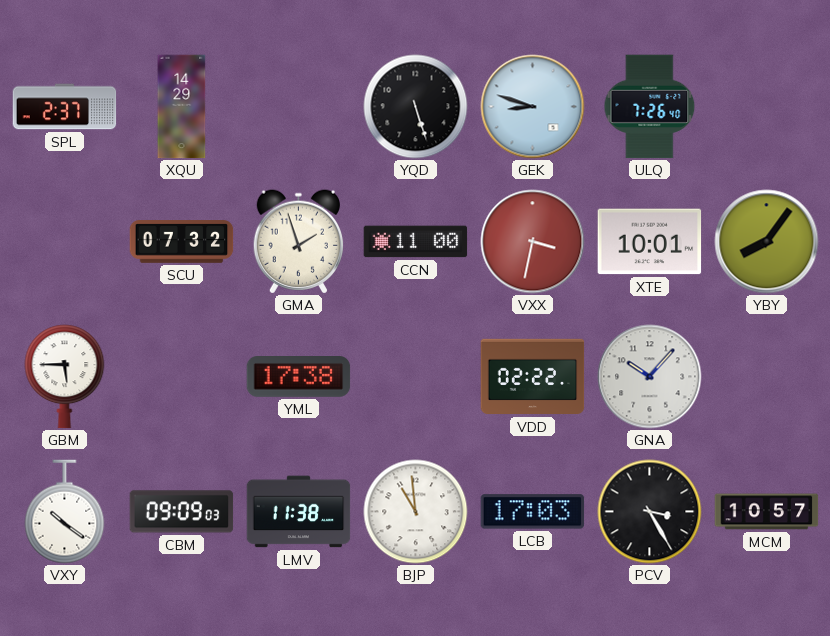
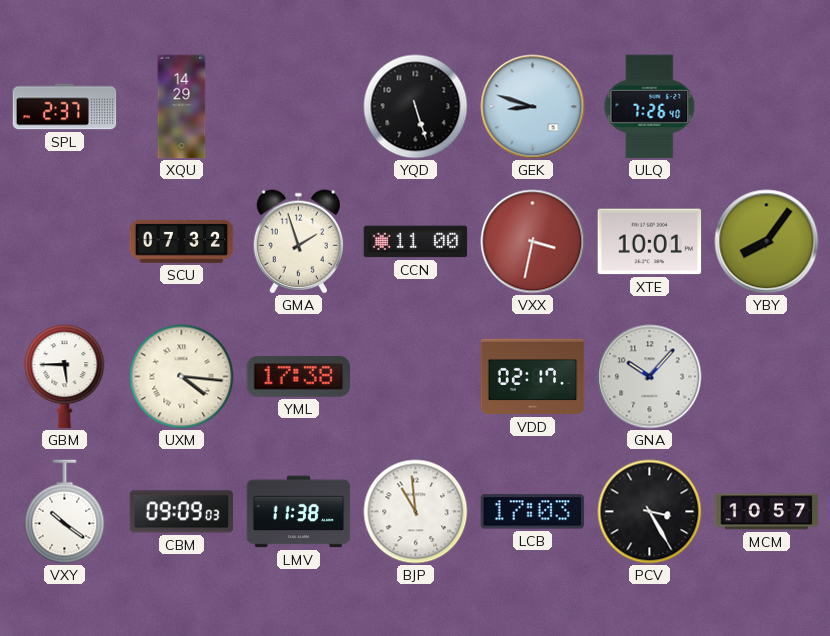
UXM: none -> 4:16
VDD: 02:22 -> 02:17
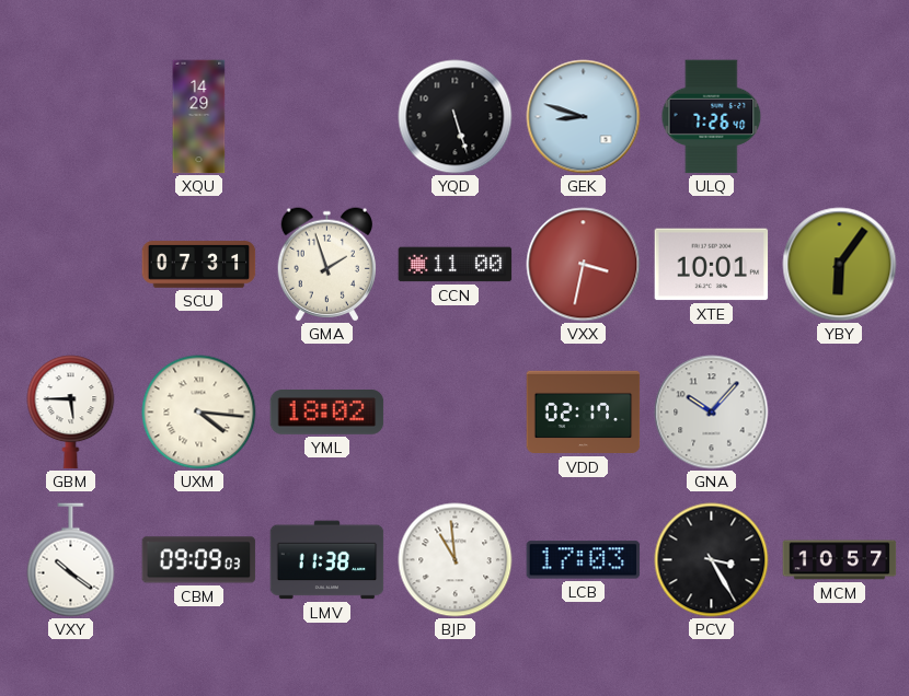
SPL: 2:37 -> none
SCU: 07:32 -> 07:31
YBY: 8:06 -> 6:06
YML: 17:38 -> 18:02
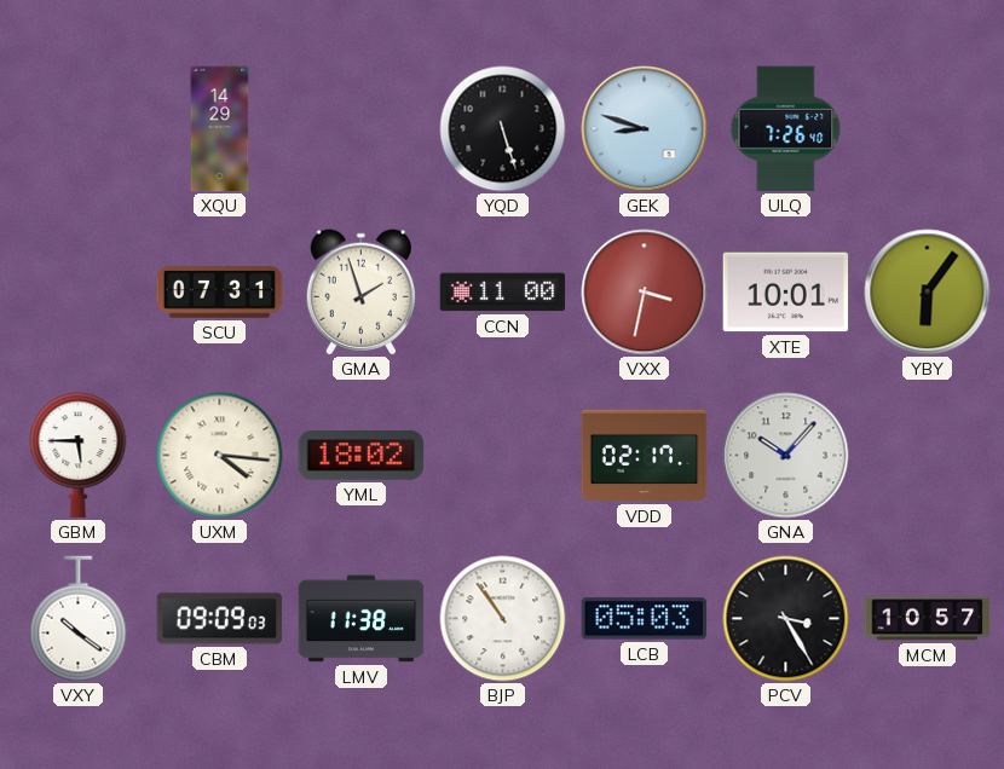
BJP: 10:59 -> 10:54
LCB: 17:03 -> 05:03
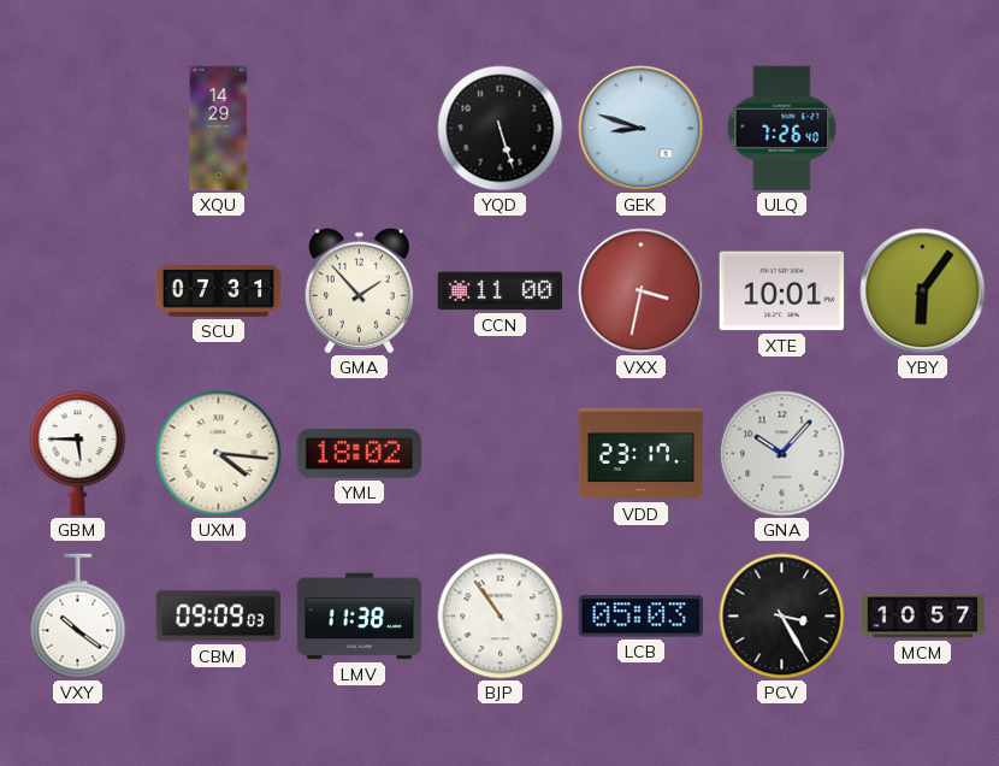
GMA: 1:57 -> 1:53
VDD: 02:17 -> 23:17
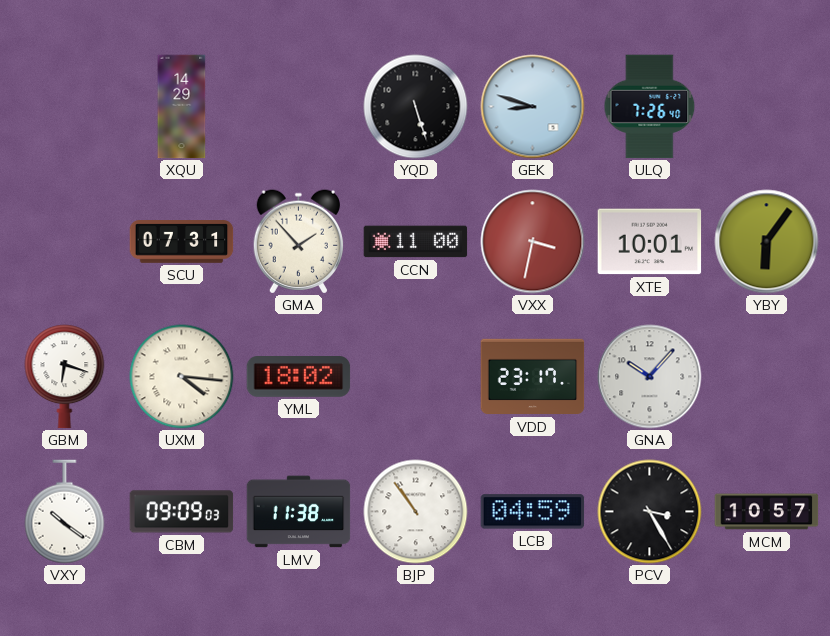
GBM: 5:45 -> 6:18
LCB: 05:03 -> 04:59
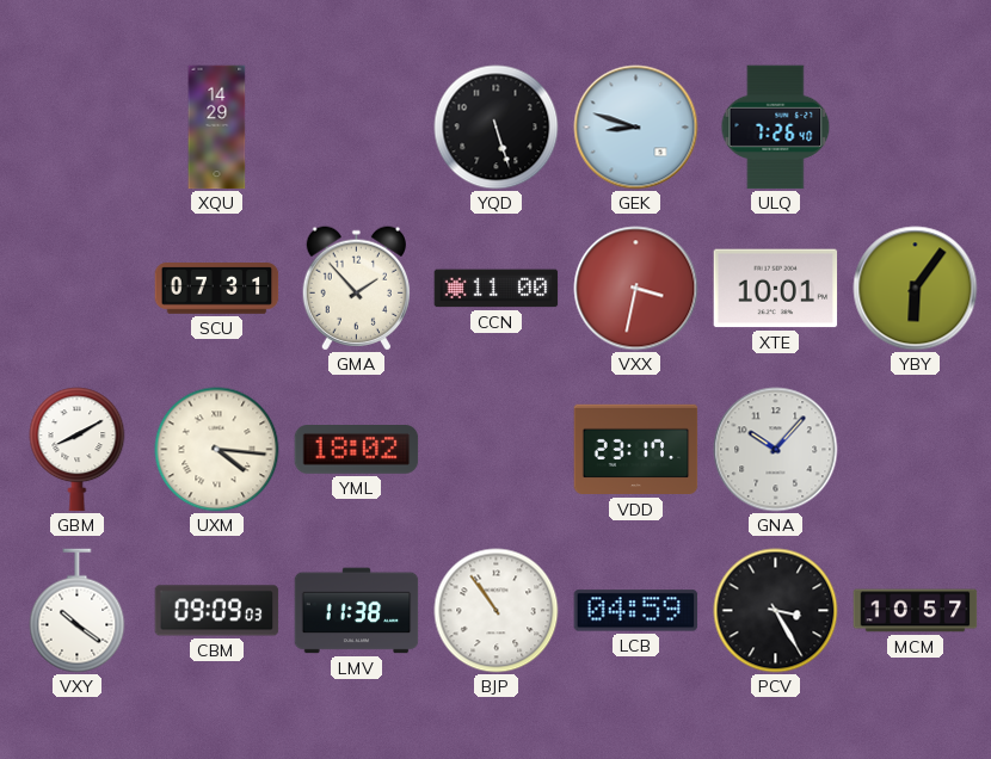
GBM: 6:18 -> 8:10
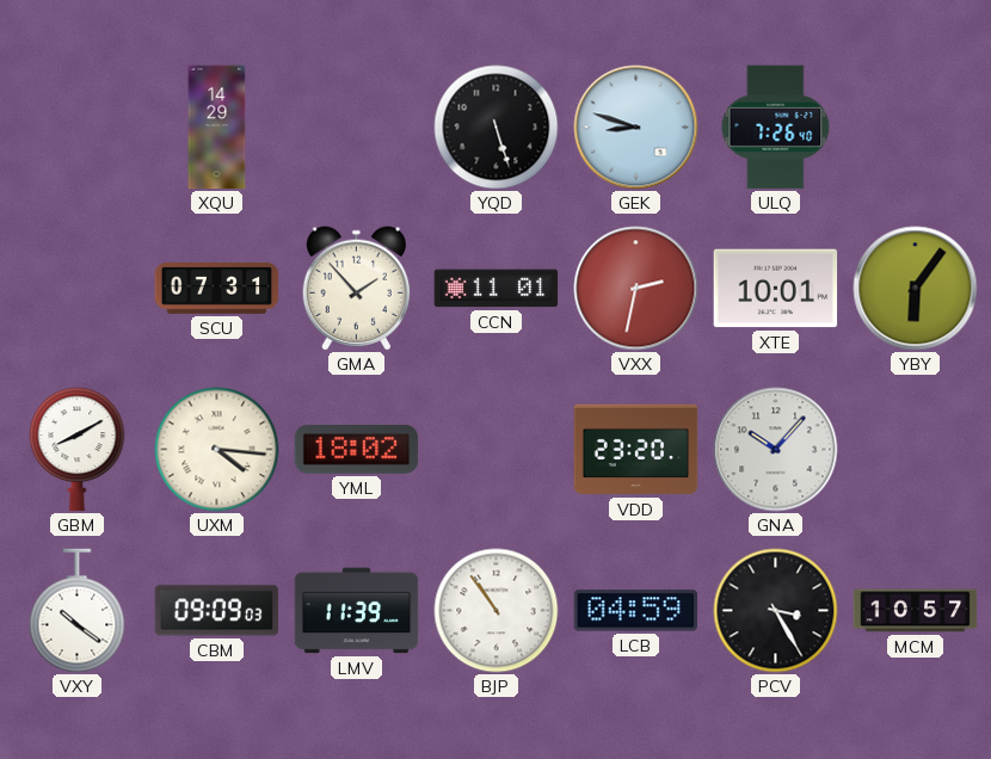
CCN: 11:00 -> 11:01
VXX: 3:32 -> 2:32
VDD: 23:17 -> 23:20
LMV: 11:38 -> 11:39
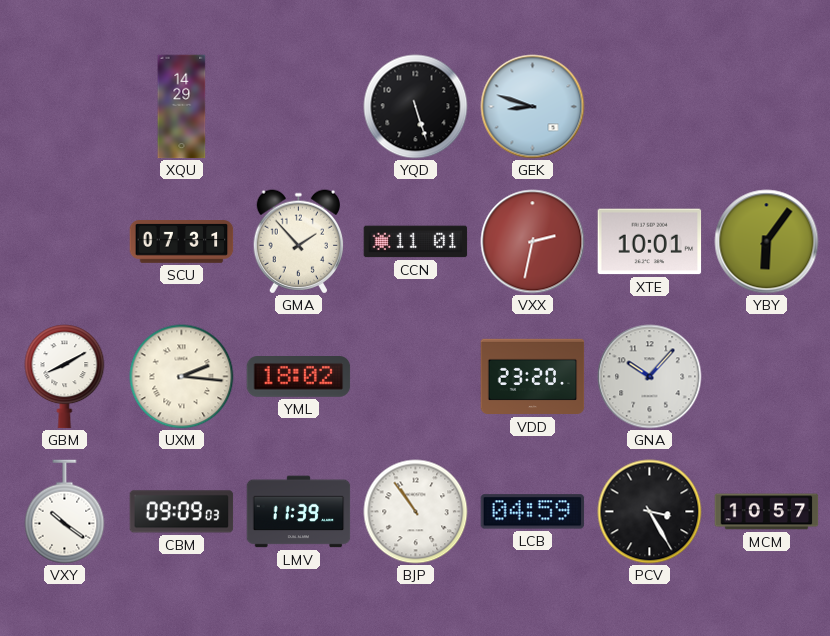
ULQ: 7:26 -> none
UXM: 4:16 -> 2:16
